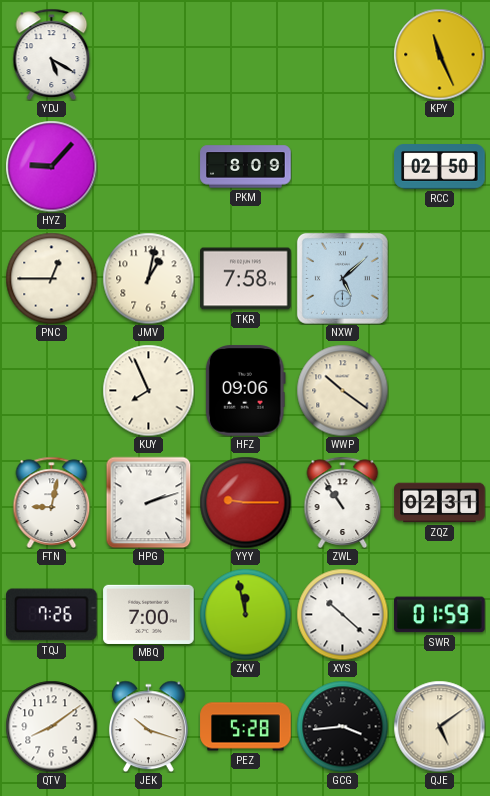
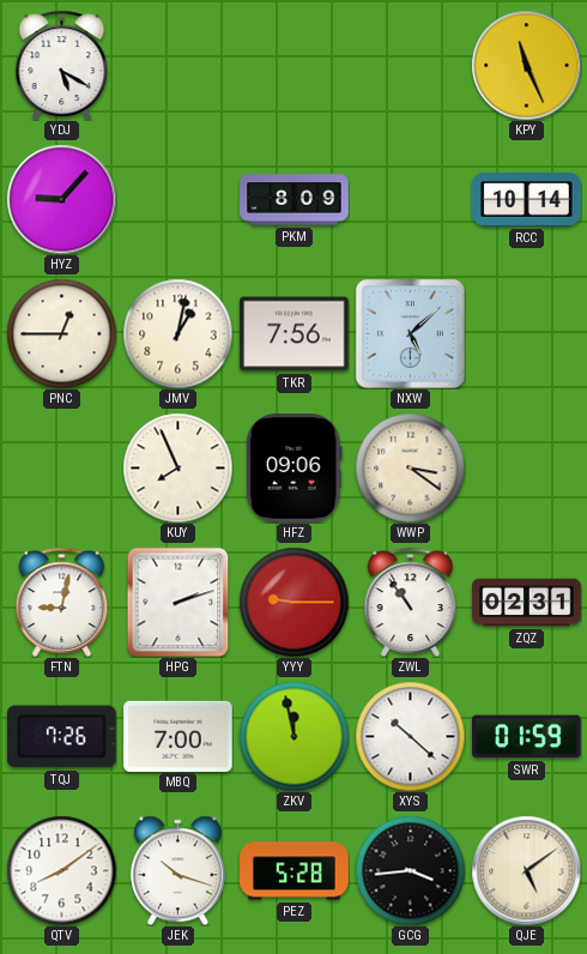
RCC: 02:50 -> 10:14
TKR: 7:58 -> 7:56
WWP: 10:21 -> 3:21
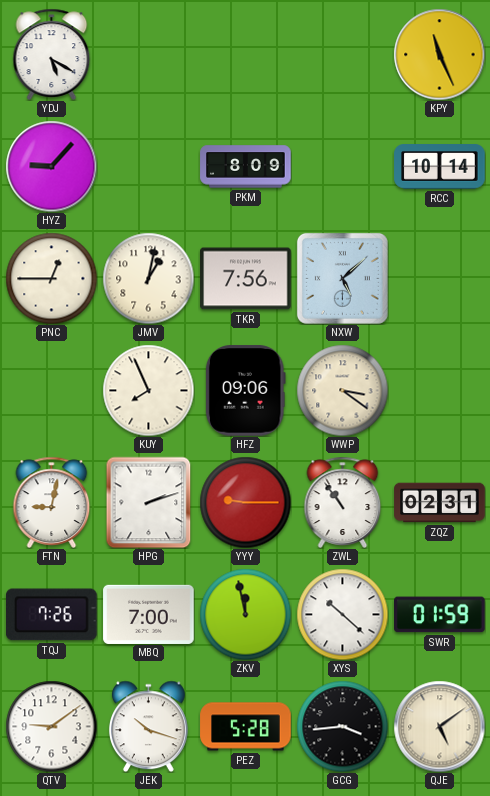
QTV: 8:09 -> 9:09
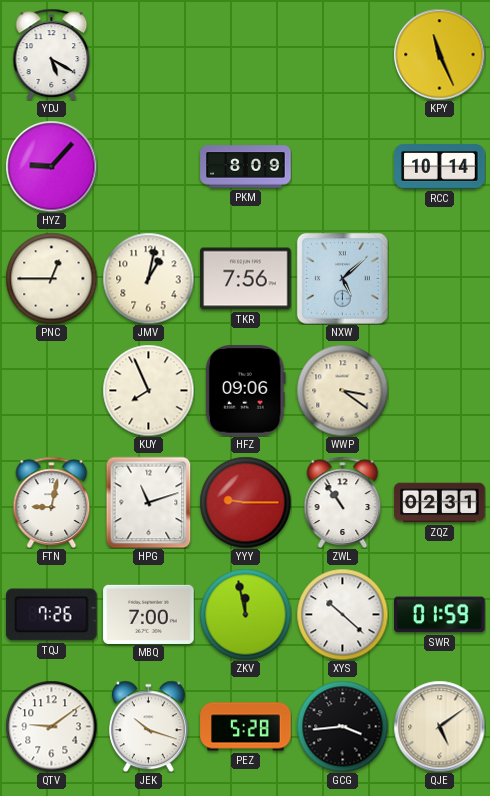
HPG: 2:12 -> 11:12
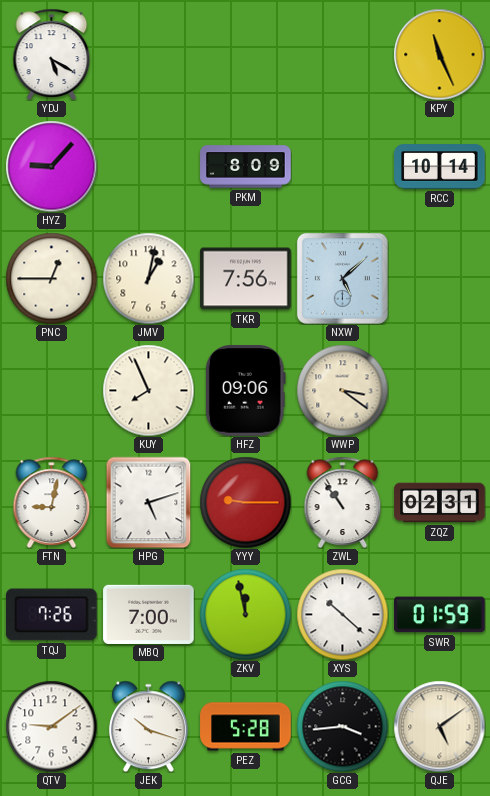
HPG: 11:12 -> 5:12
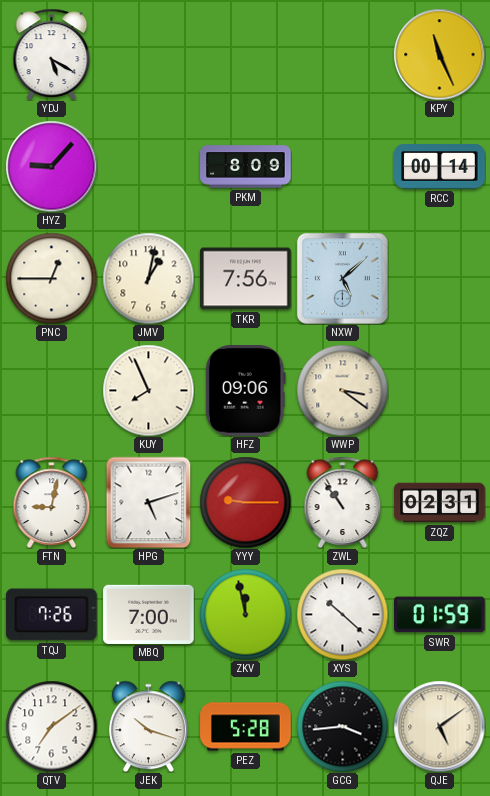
RCC: 10:14 -> 00:14
QTV: 9:09 -> 7:09
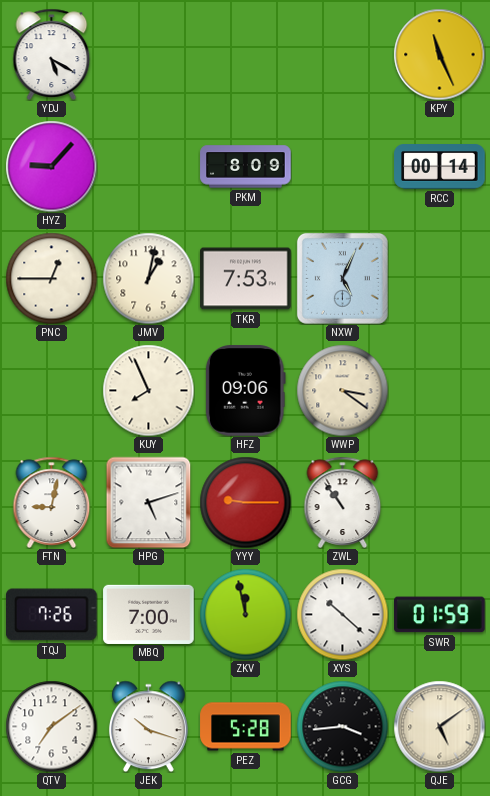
TKR: 7:56 -> 7:53
NXW: 5:08 -> 5:04
ZQZ: 02:31 -> none
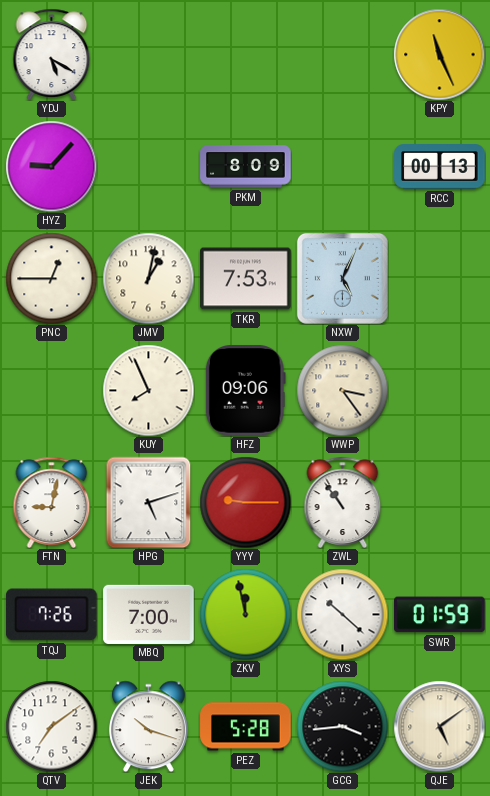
RCC: 00:14 -> 00:13
WWP: 3:21 -> 3:24
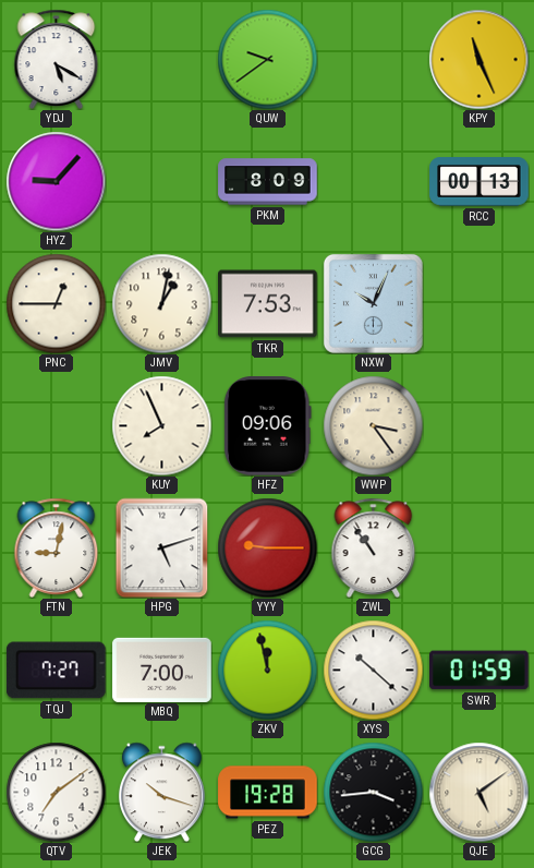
QUW: none -> 9:39
NXW: 5:04 -> 10:04
TQJ: 7:26 -> 7:27
PEZ: 5:28 -> 19:28
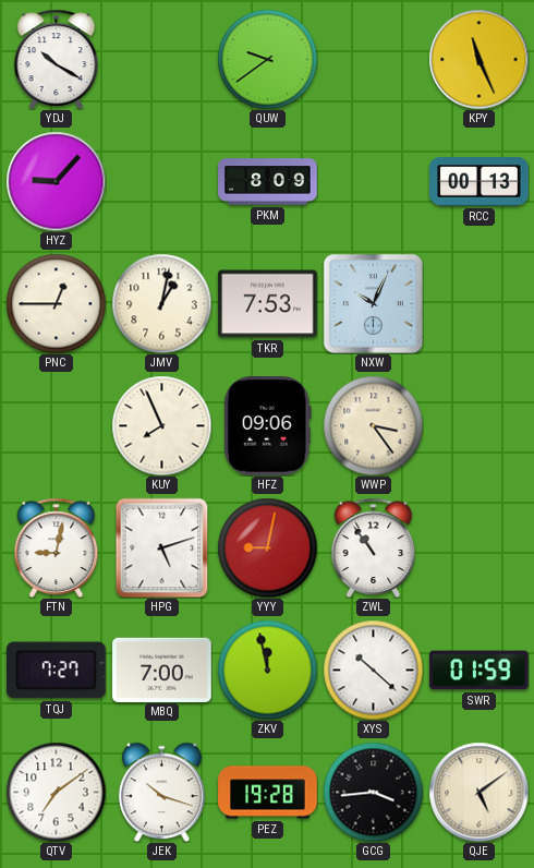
YDJ: 5:20 -> 10:20
YYY: 9:15 -> 9:02
